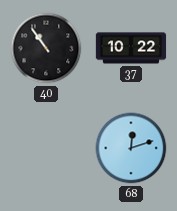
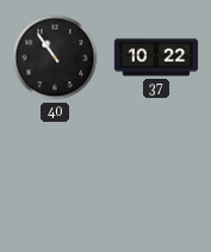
68: 12:12 -> none
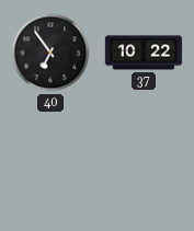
40: 10:54 -> 6:54
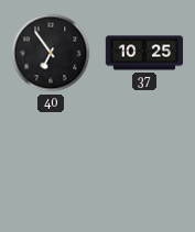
37: 10:22 -> 10:25
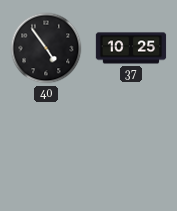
40: 6:54 -> 4:54
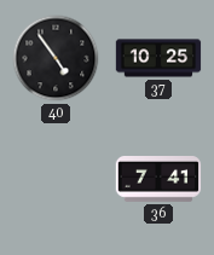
36: none -> 7:41
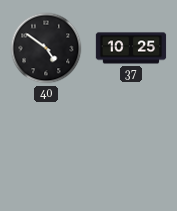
40: 4:54 -> 4:51
36: 7:41 -> none
